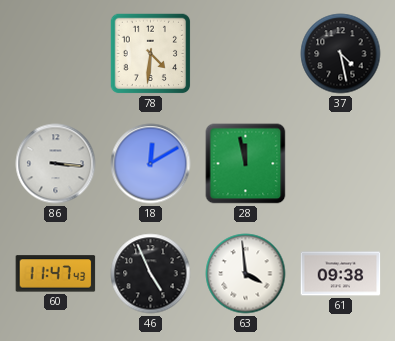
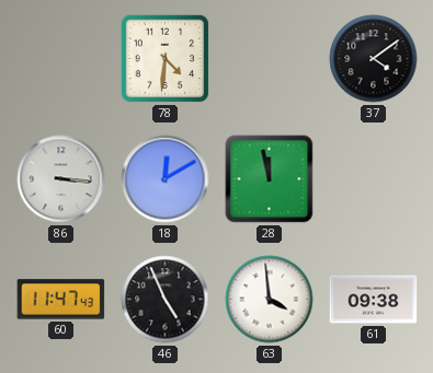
37: 4:28 -> 4:09
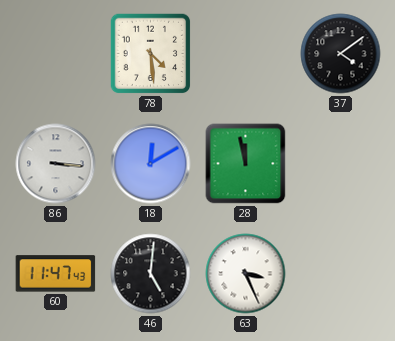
78: 4:31 -> 4:29
46: 4:56 -> 5:01
63: 3:59 -> 3:26
61: 09:38 -> none
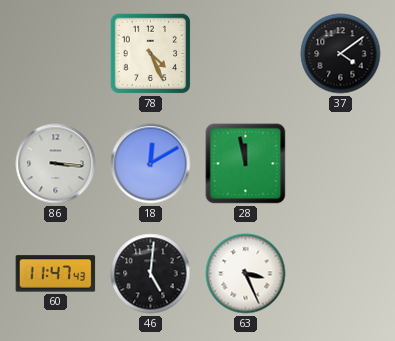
78: 4:29 -> 4:26
